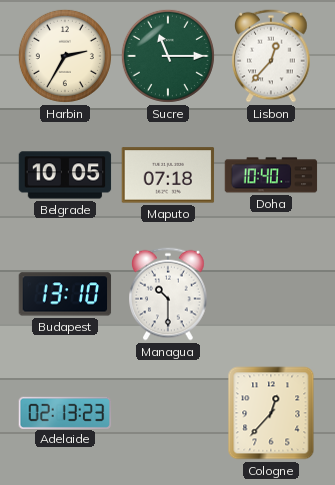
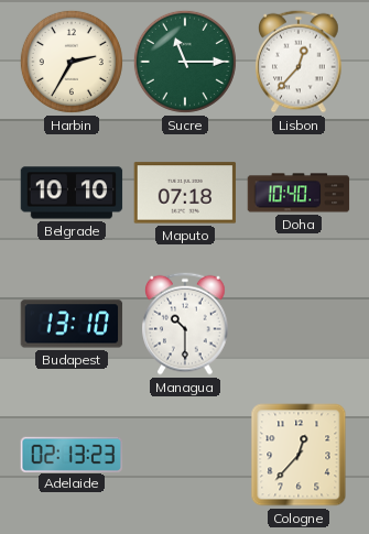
Belgrade: 10:05 -> 10:10
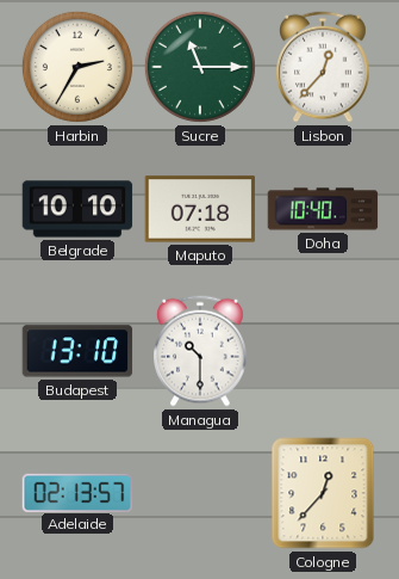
Adelaide: 02:13:23 -> 02:13:57
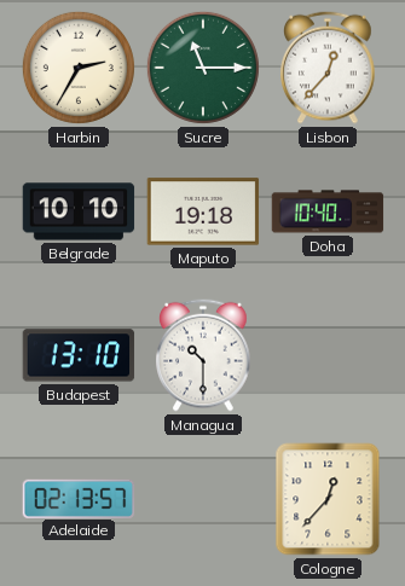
Maputo: 07:18 -> 19:18
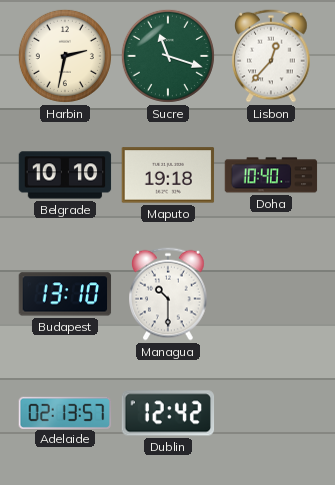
Harbin: 2:35 -> 2:32
Sucre: 11:15 -> 11:18
Dublin: none -> 12:42
Cologne: 12:37 -> none
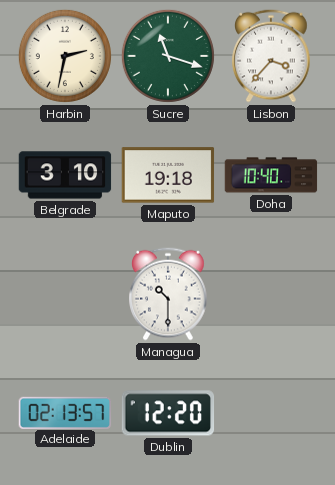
Lisbon: 12:37 -> 3:37
Belgrade: 10:10 -> 3:10
Budapest: 13:10 -> none
Dublin: 12:42 -> 12:20
